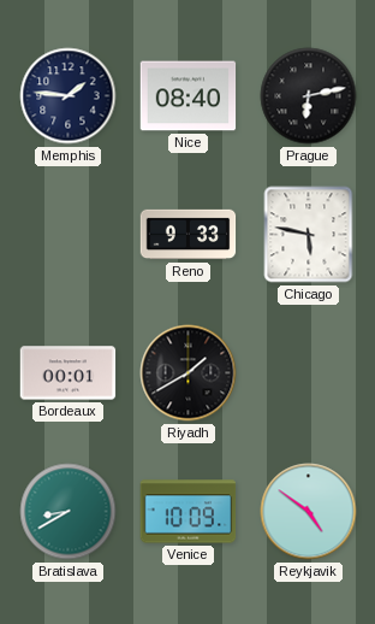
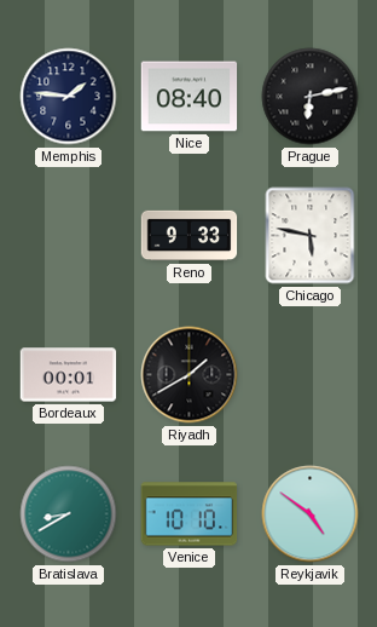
Venice: 10:09 -> 10:10
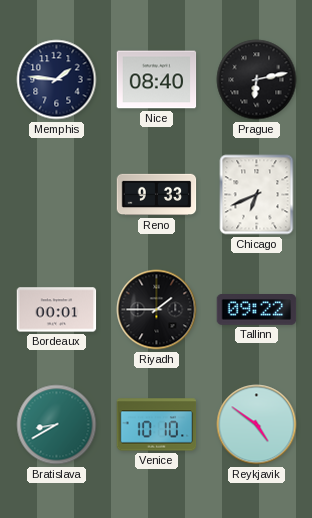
Chicago: 5:47 -> 6:41
Riyadh: 1:40 -> 1:45
Tallinn: none -> 09:22
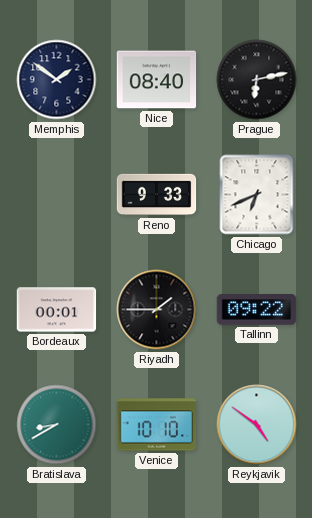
Memphis: 1:46 -> 1:51
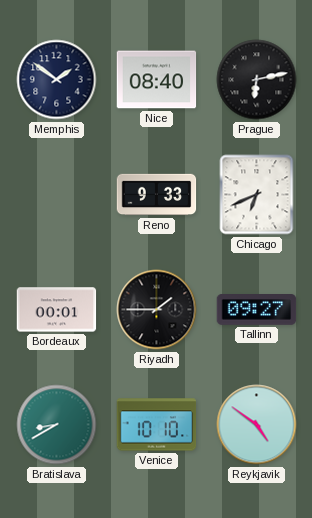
Tallinn: 09:22 -> 09:27
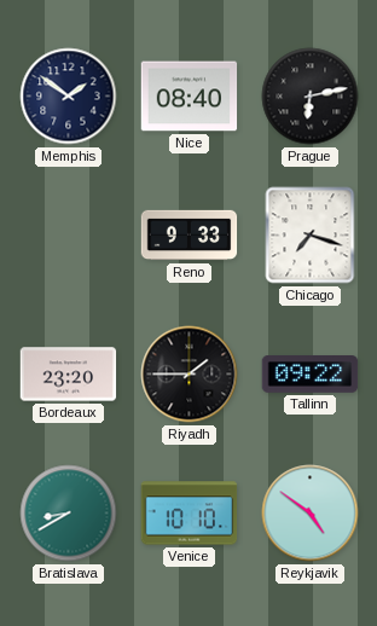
Chicago: 6:41 -> 7:18
Bordeaux: 00:01 -> 23:20
Tallinn: 09:27 -> 09:22
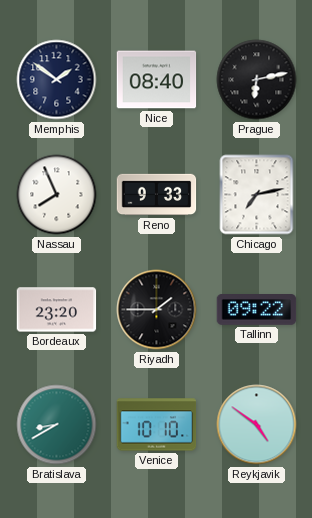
Nassau: none -> 7:56
Chicago: 7:18 -> 7:13
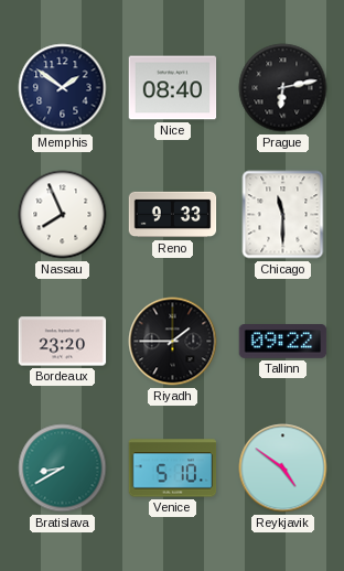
Chicago: 7:13 -> 11:30
Venice: 10:10 -> 5:10
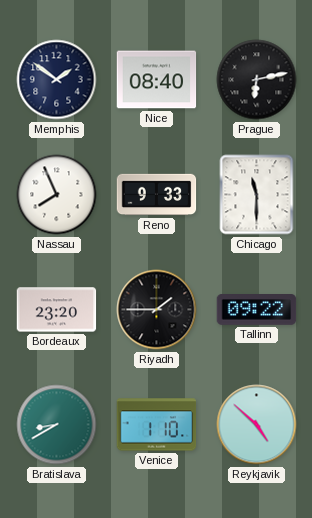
Venice: 5:10 -> 1:10
Reykjavik: 4:51 -> 4:52
